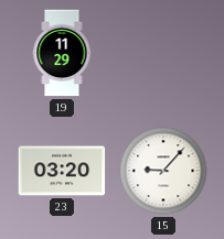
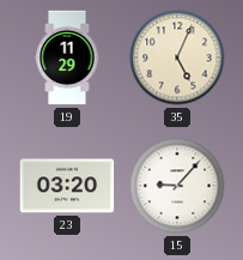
35: none -> 5:04
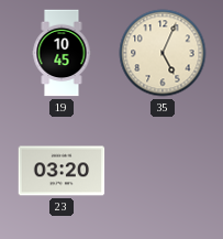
19: 11:29 -> 10:45
15: 9:07 -> none
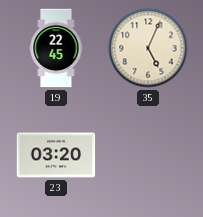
19: 10:45 -> 22:45
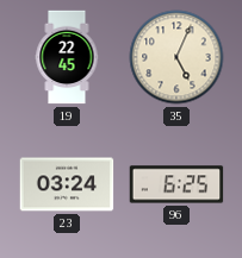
23: 03:20 -> 03:24
96: none -> 6:25
